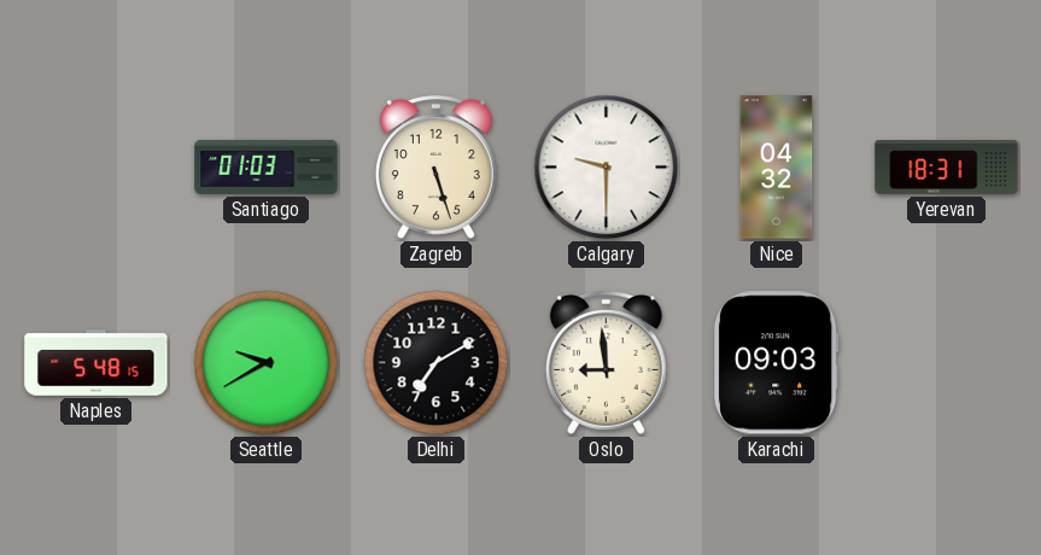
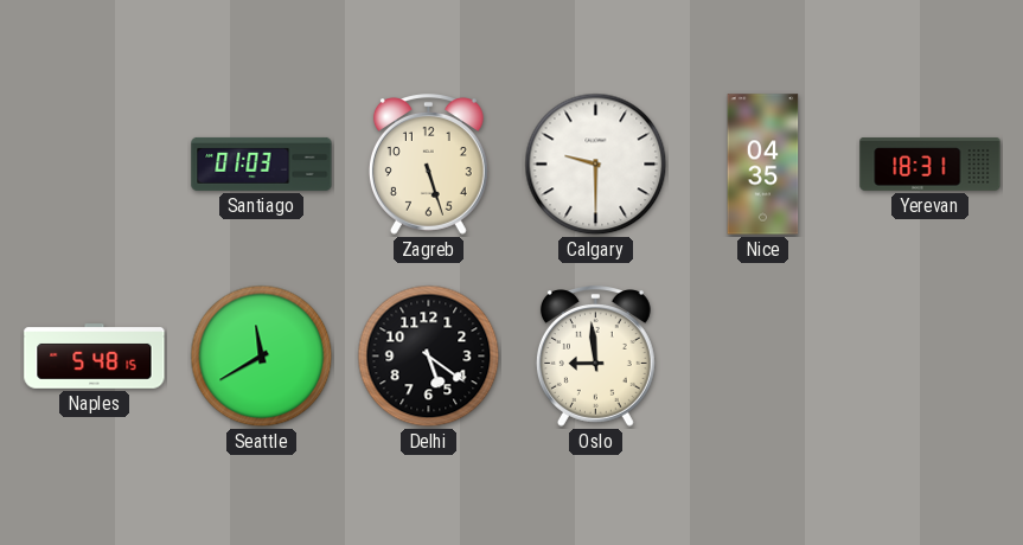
Nice: 04:32 -> 04:35
Seattle: 9:40 -> 11:40
Delhi: 7:10 -> 5:21
Karachi: 09:03 -> none
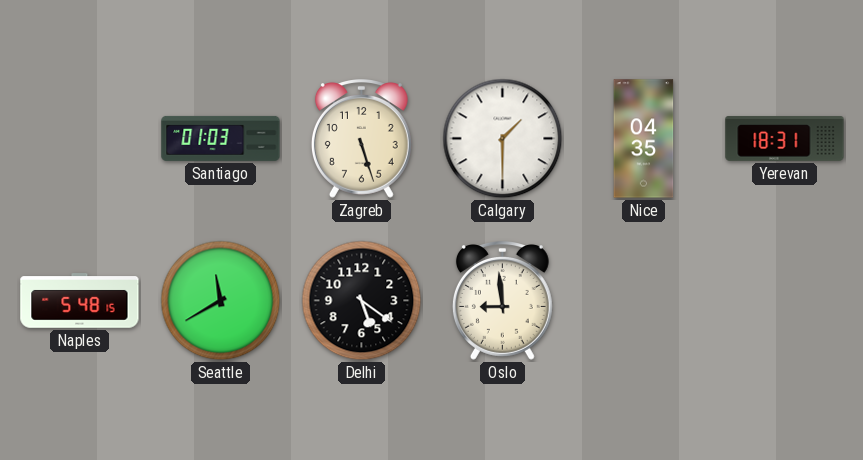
Calgary: 9:30 -> 1:30
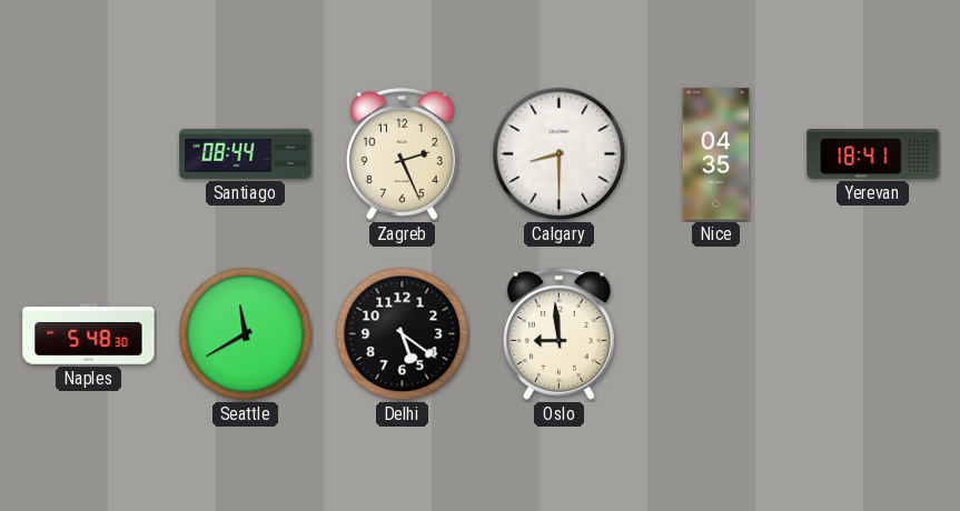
Santiago: 01:03 -> 08:44
Zagreb: 5:27 -> 2:26
Calgary: 1:30 -> 8:30
Yerevan: 18:31 -> 18:41
Naples: 5:48:15 -> 5:48:30
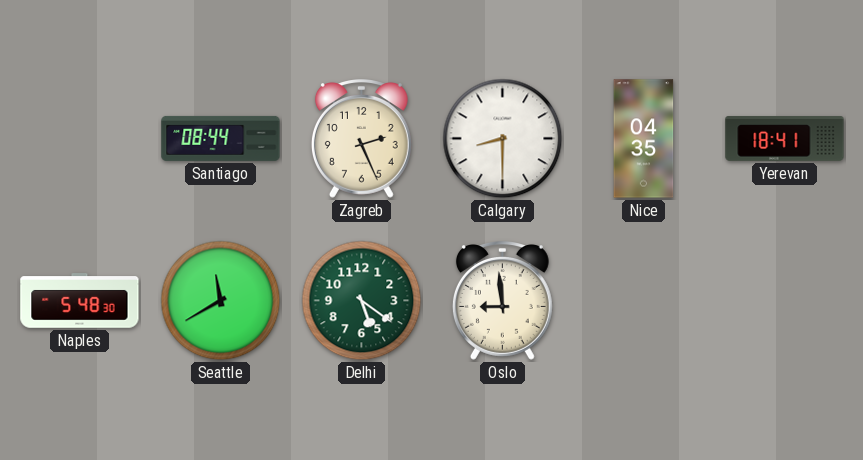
Delhi dial: black -> green
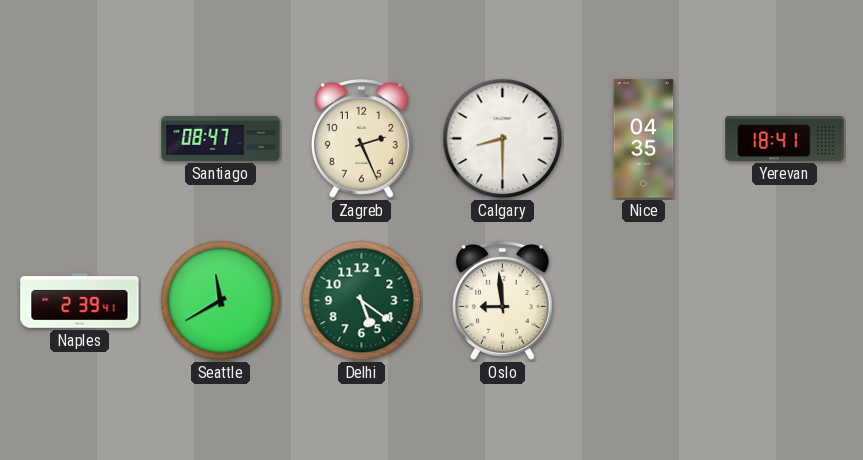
Santiago: 08:44 -> 08:47
Naples: 5:48 -> 2:39
